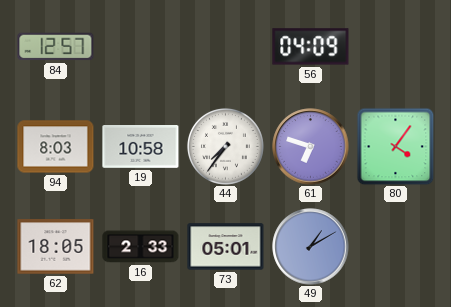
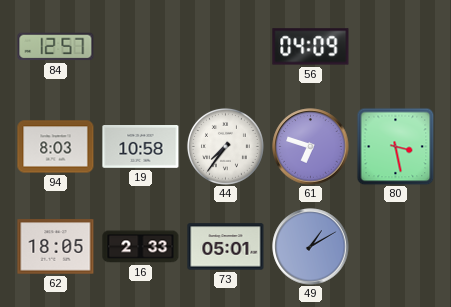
80: 4:06 -> 3:28
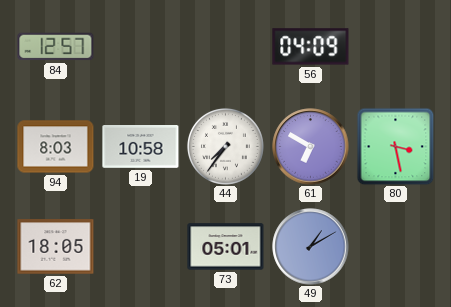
61: 6:48 -> 6:50
16: 2:33 -> none
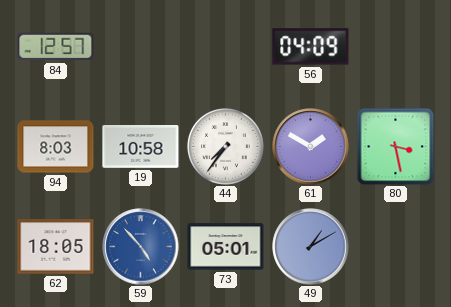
61: 6:50 -> 1:50
59: none -> 4:53
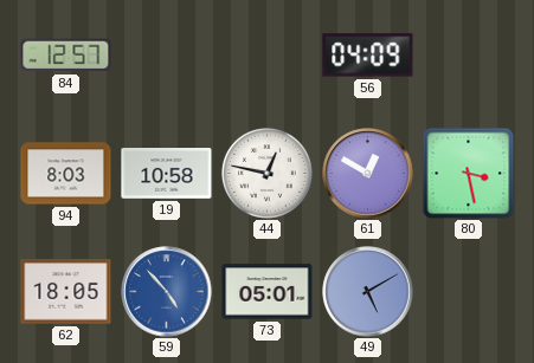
44: 7:36 -> 12:47
61: 1:50 -> 12:50
49: 1:10 -> 5:10
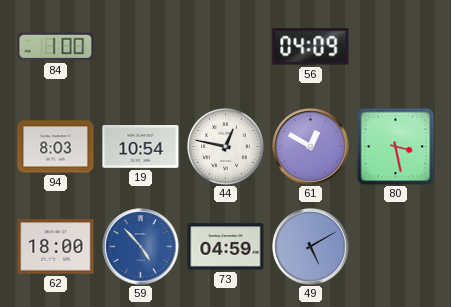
84: 12:57 -> 1:00
19: 10:58 -> 10:54
62: 18:05 -> 18:00
73: 05:01 -> 04:59
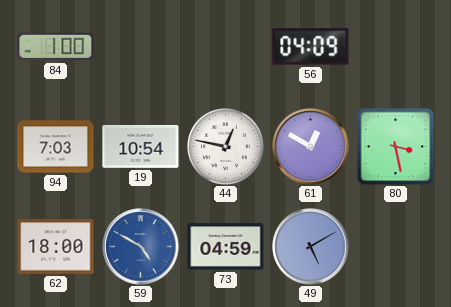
94: 8:03 -> 7:03
59: 4:53 -> 4:50
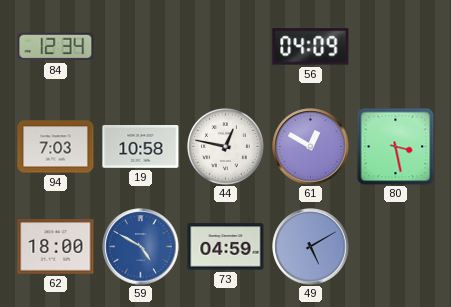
84: 1:00 -> 12:34
19: 10:54 -> 10:58
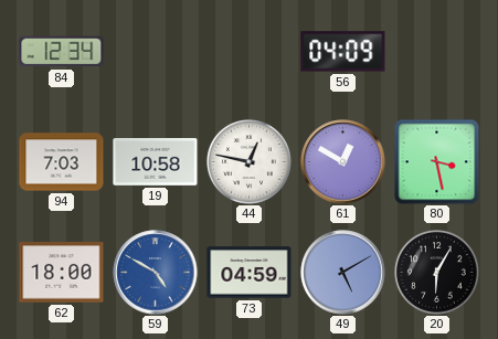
20: none -> 6:05
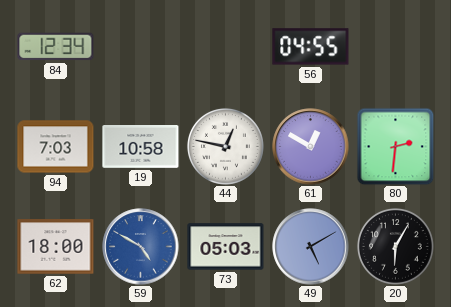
56: 04:09 -> 04:55
80: 3:28 -> 2:31
73: 04:59 -> 05:03
